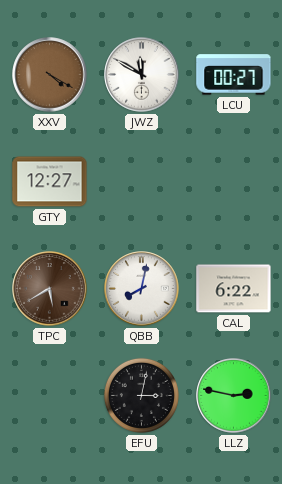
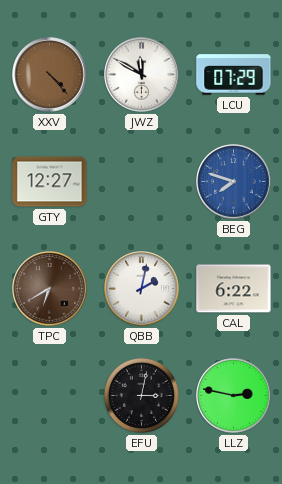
XXV: 4:20 -> 4:23
LCU: 00:27 -> 07:29
BEG: none -> 7:48
TPC: 5:40 -> 6:40
QBB: 8:02 -> 2:02
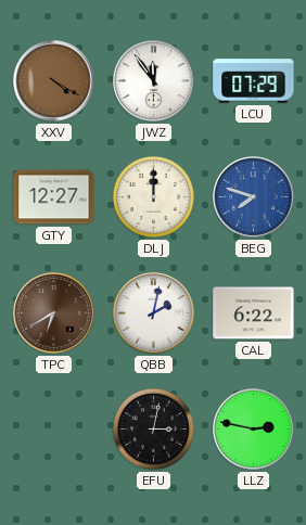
XXV: 4:23 -> 4:20
JWZ: 11:50 -> 11:54
DLJ: none -> 12:00
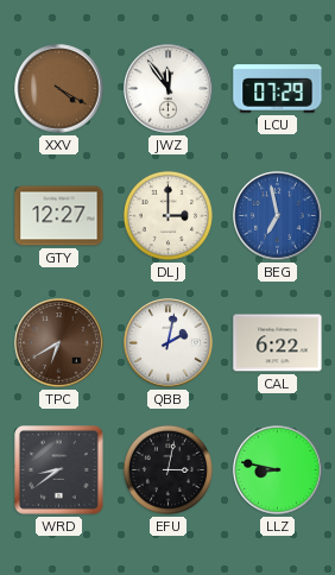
DLJ: 12:00 -> 3:00
BEG: 7:48 -> 6:58
WRD: none -> 8:39
LLZ: 2:47 -> 8:47
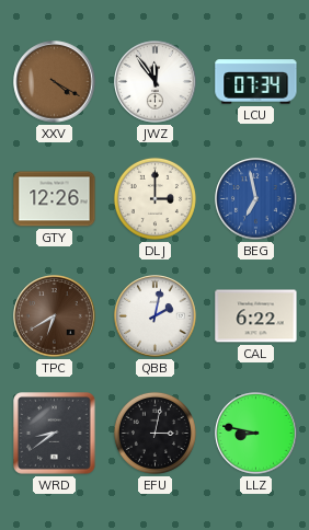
LCU: 07:29 -> 07:34
GTY: 12:27 -> 12:26
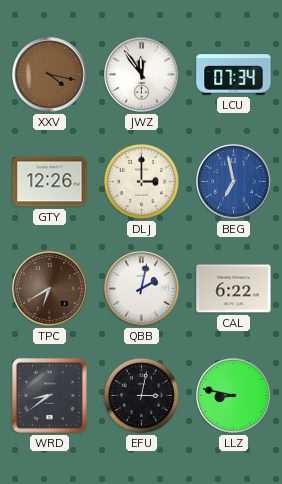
XXV: 4:20 -> 4:17
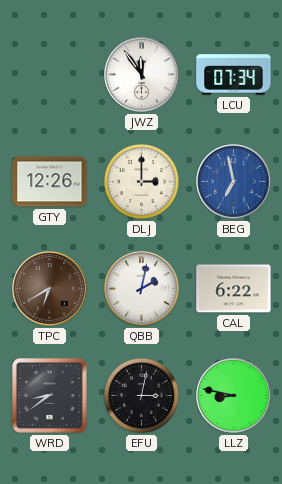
XXV: 4:17 -> none
